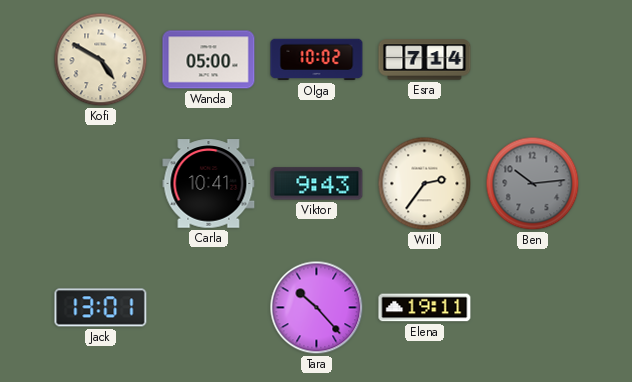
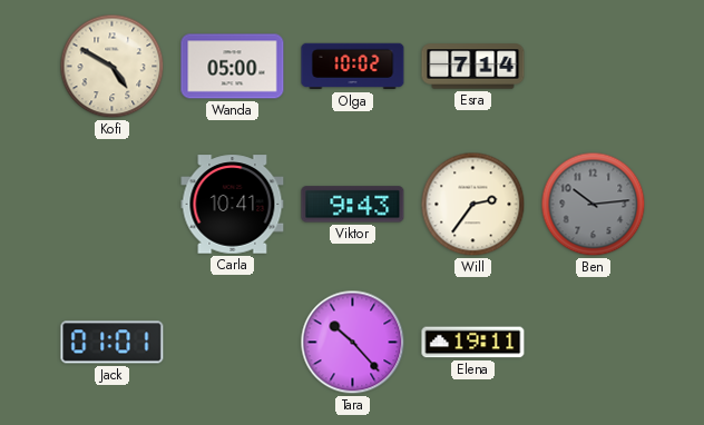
Jack: 13:01 -> 01:01
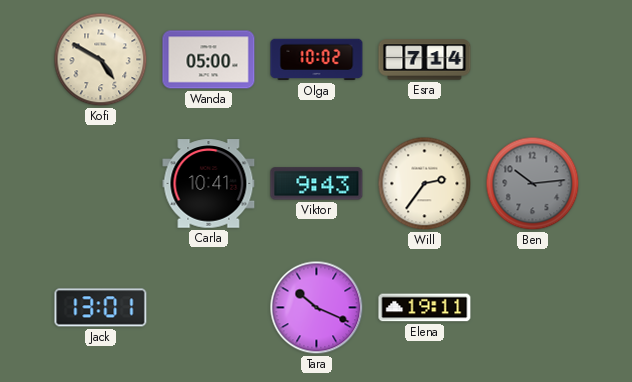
Jack: 01:01 -> 13:01
Tara: 10:23 -> 10:19
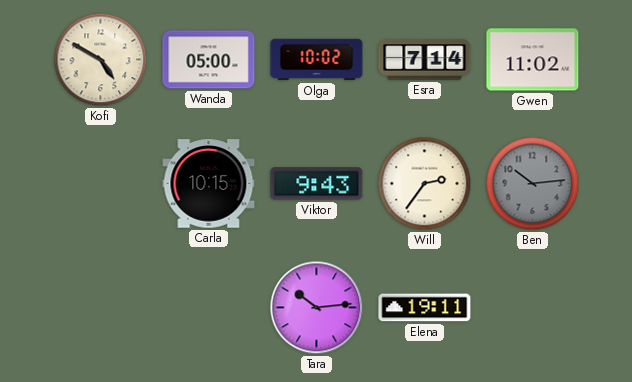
Gwen: none -> 11:02
Carla: 10:41 -> 10:15
Jack: 13:01 -> none
Tara: 10:19 -> 10:14
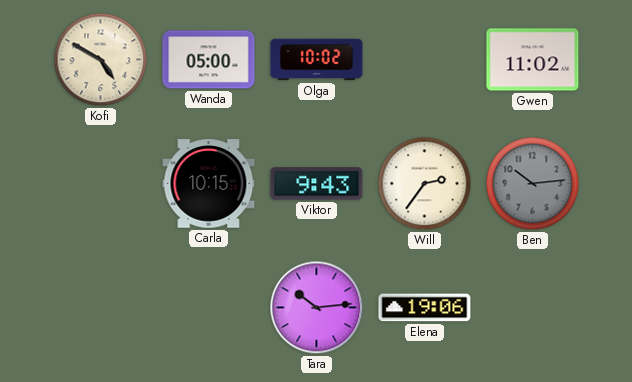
Esra: 7:14 -> none
Elena: 19:11 -> 19:06
